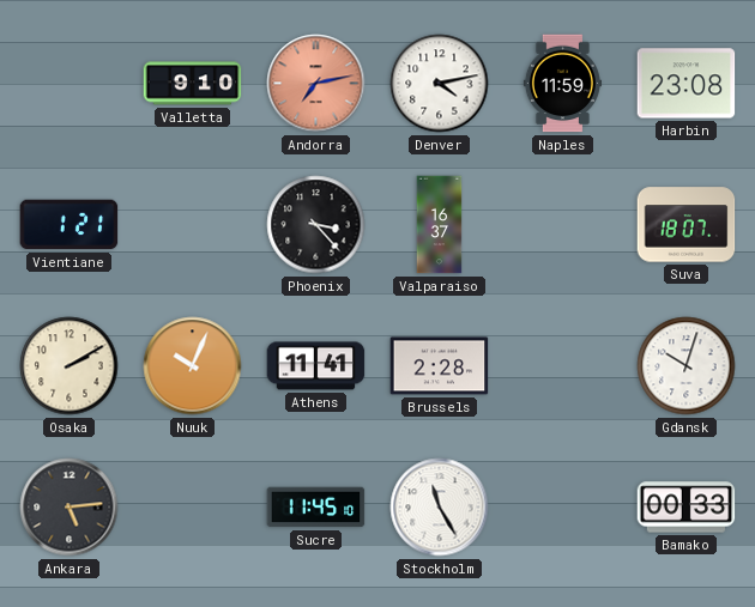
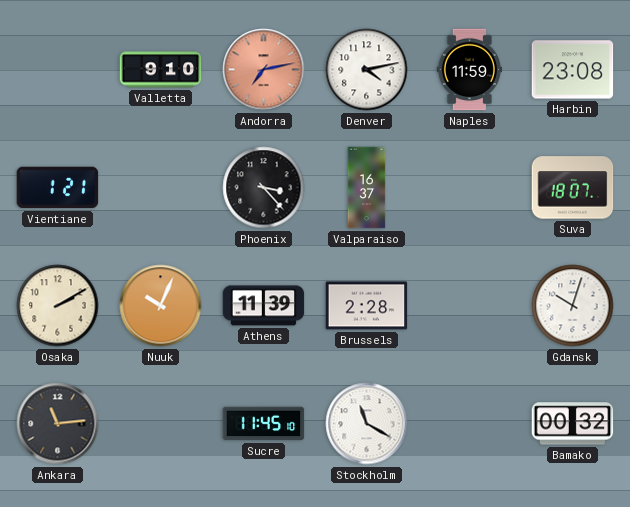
Athens: 11:41 -> 11:39
Ankara: 5:14 -> 11:14
Stockholm: 11:25 -> 11:20
Bamako: 00:33 -> 00:32
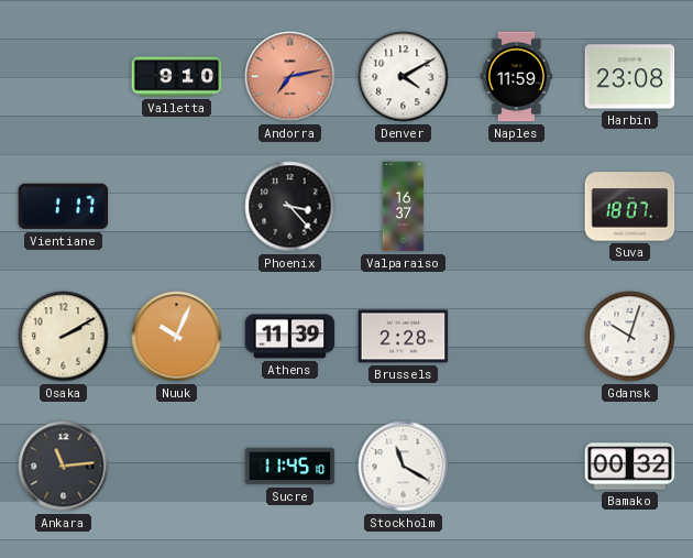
Denver: 4:13 -> 4:10
Vientiane: 1:21 -> 1:17
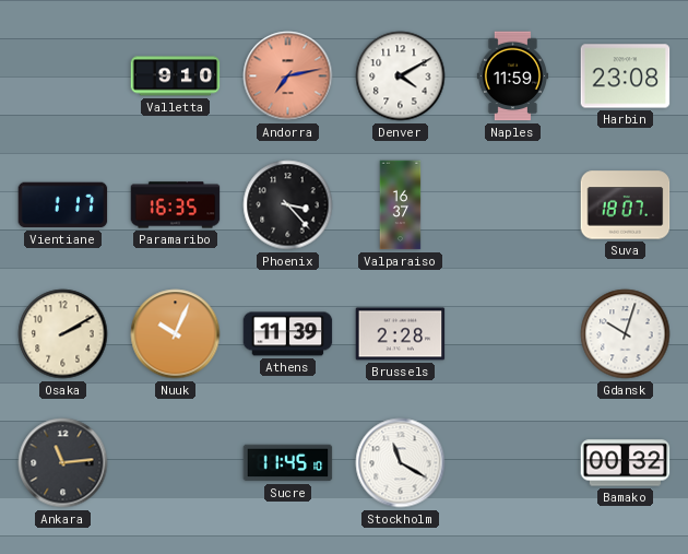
Paramaribo: none -> 16:35
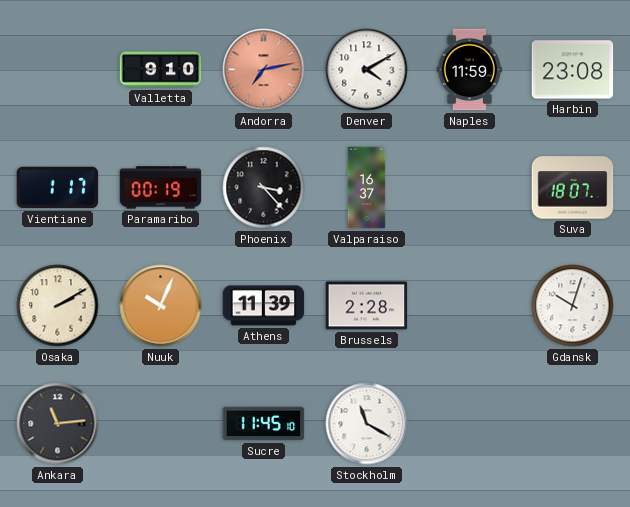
Paramaribo: 16:35 -> 00:19
Bamako: 00:32 -> none
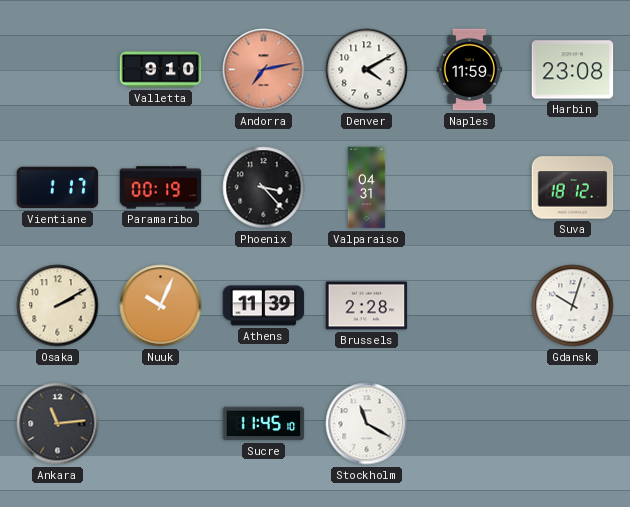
Valparaiso: 16:37 -> 04:31
Suva: 18:07 -> 18:12
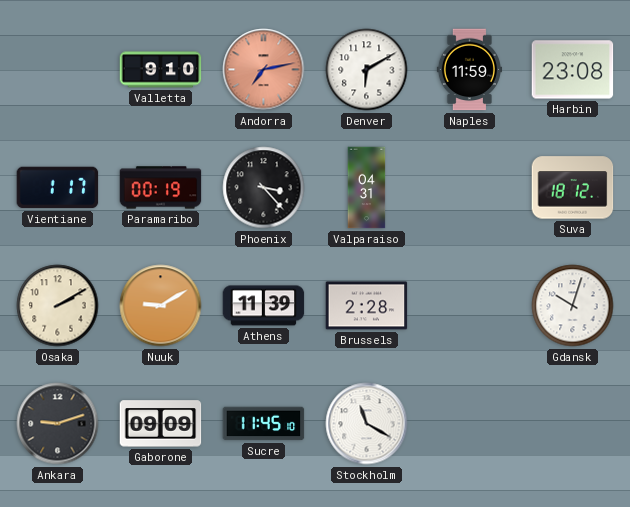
Denver: 4:10 -> 6:10
Nuuk: 10:04 -> 9:10
Ankara: 11:14 -> 9:12
Gaborone: none -> 09:09
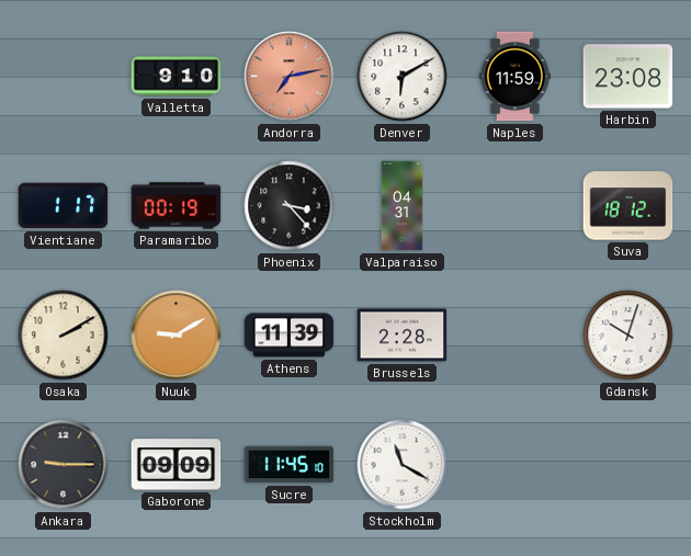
Ankara: 9:12 -> 9:15
